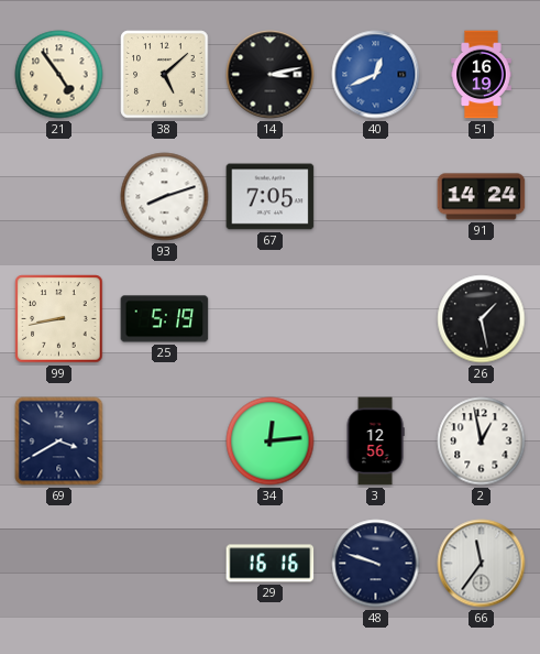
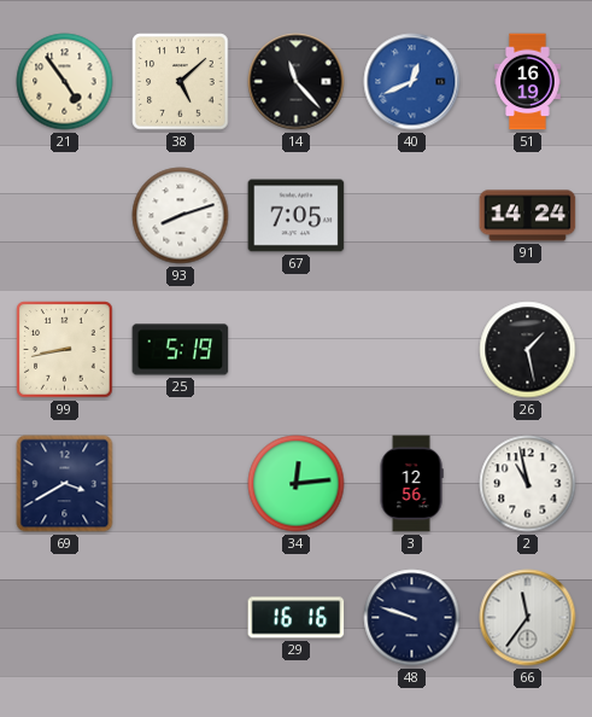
14: 3:13 -> 11:23
2: 12:58 -> 10:58
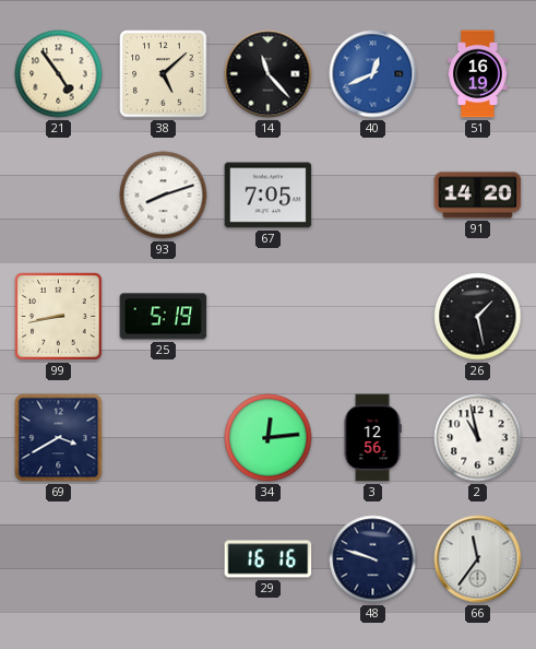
91: 14:24 -> 14:20
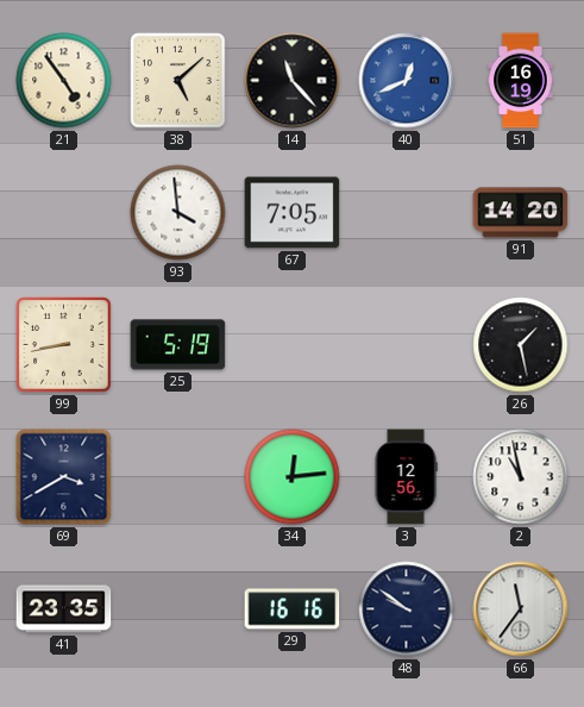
93: 8:12 -> 3:59
41: none -> 23:35
48: 9:48 -> 9:51
